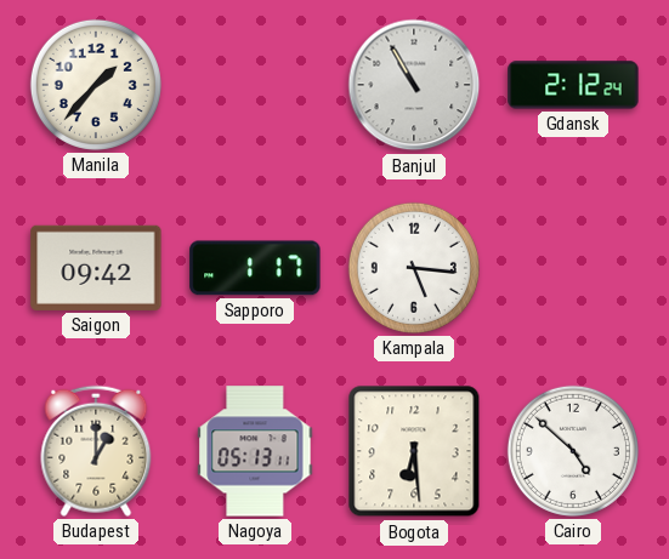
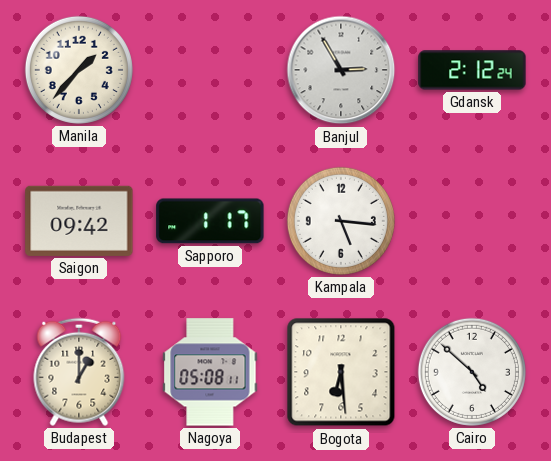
Banjul: 10:55 -> 2:55
Nagoya: 05:13 -> 05:08
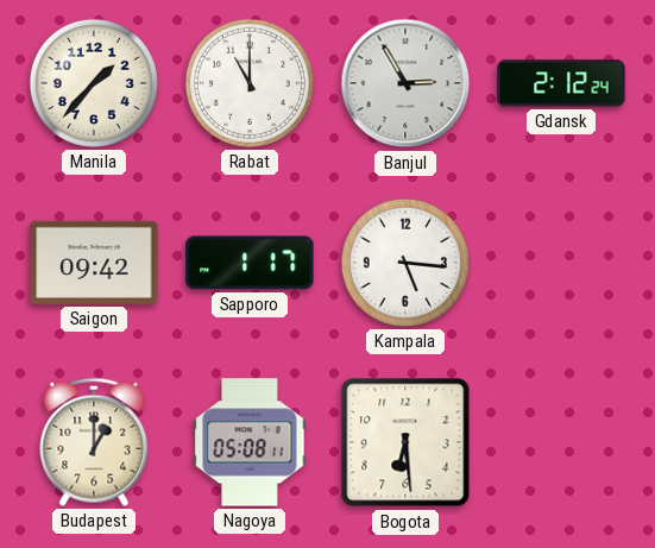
Rabat: none -> 11:00
Cairo: 4:52 -> none
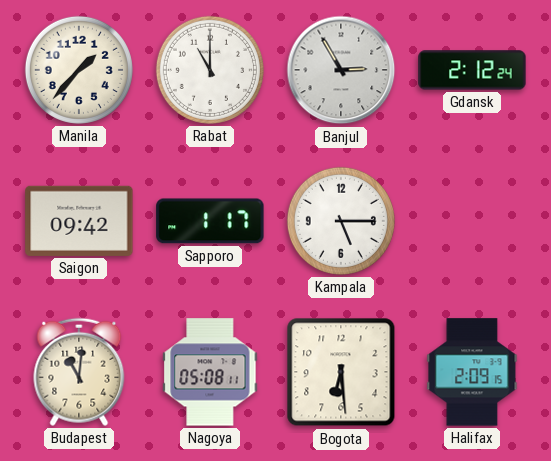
Kampala: 5:16 -> 5:15
Budapest: 1:00 -> 11:01
Halifax: none -> 2:09
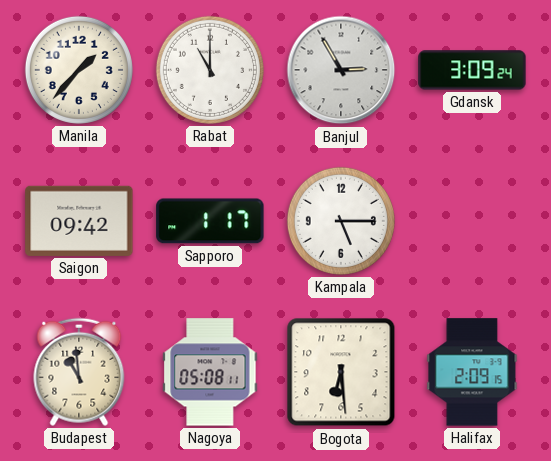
Gdansk: 2:12 -> 3:09
Budapest: 11:01 -> 10:59
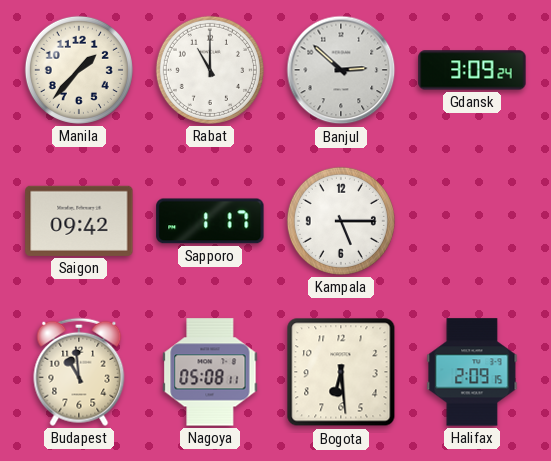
Banjul: 2:55 -> 2:52
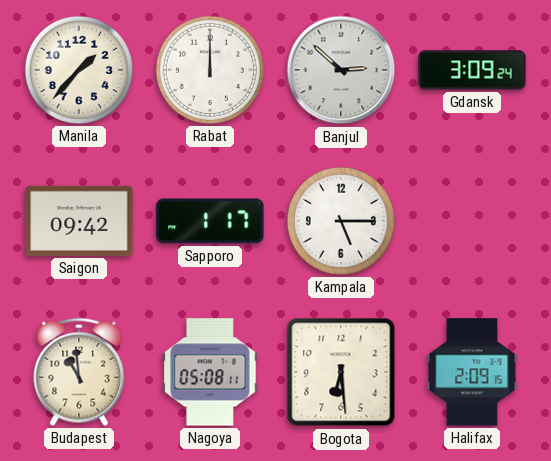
Rabat: 11:00 -> 12:00
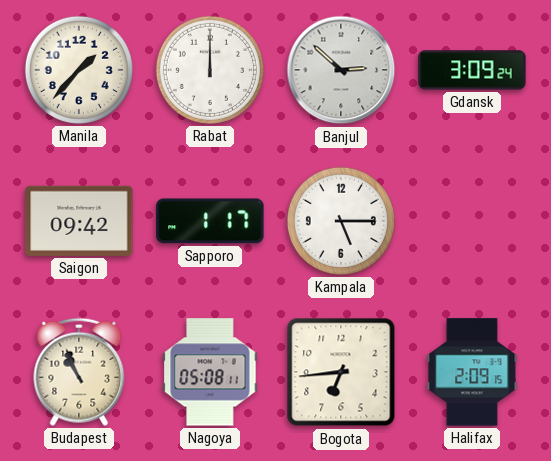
Budapest: 10:59 -> 10:56
Bogota: 6:29 -> 6:44
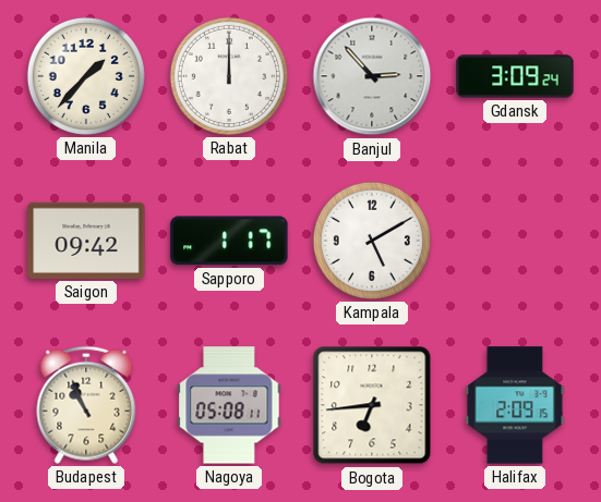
Banjul: 2:52 -> 2:53
Kampala: 5:15 -> 5:10
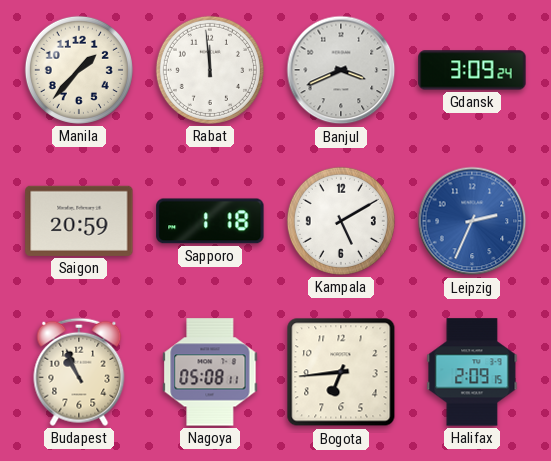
Rabat: 12:00 -> 11:59
Banjul: 2:53 -> 3:41
Saigon: 09:42 -> 20:59
Sapporo: 1:17 -> 1:18
Leipzig: none -> 2:34
